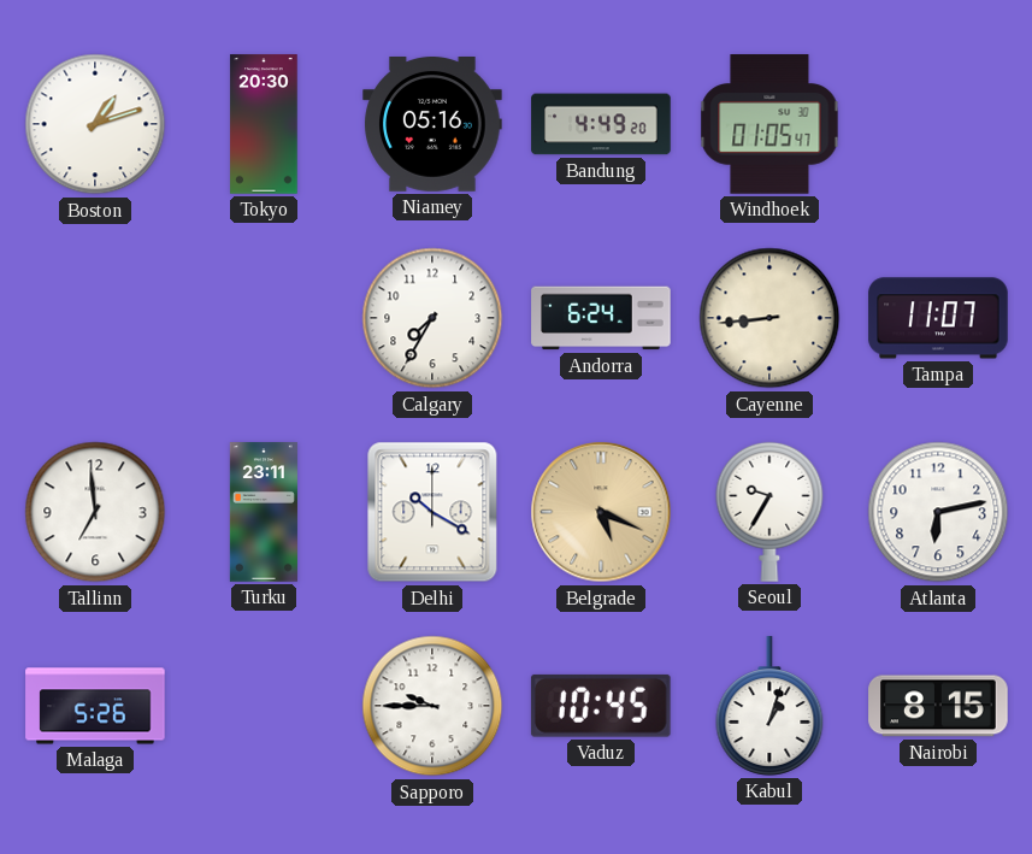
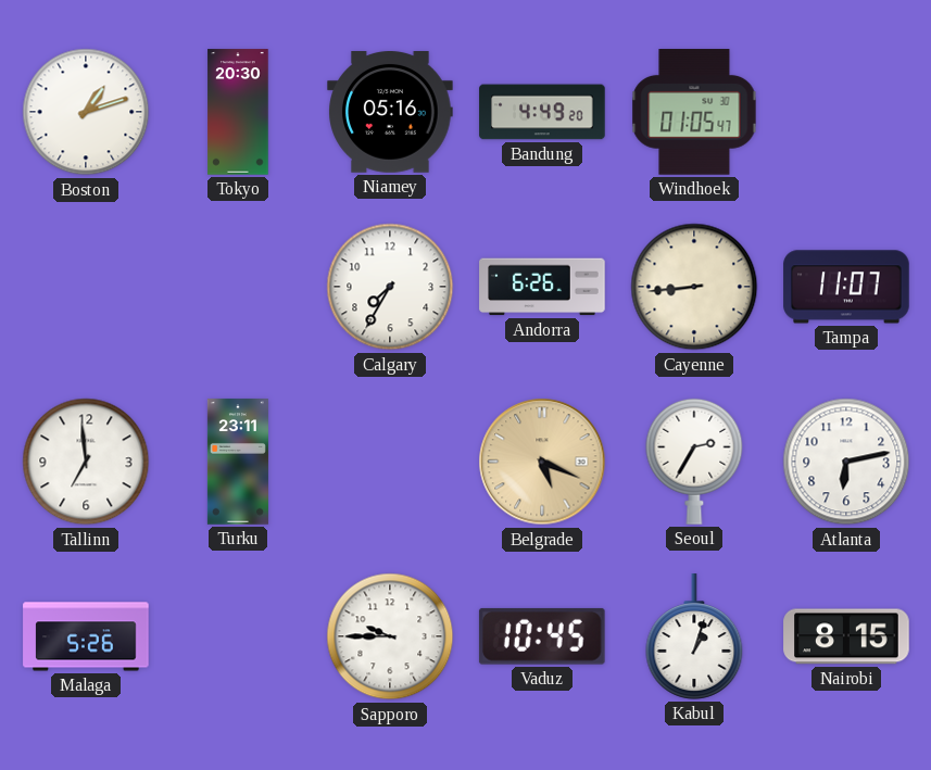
Andorra: 6:24 -> 6:26
Delhi: 10:20 -> none
Seoul: 9:35 -> 2:35
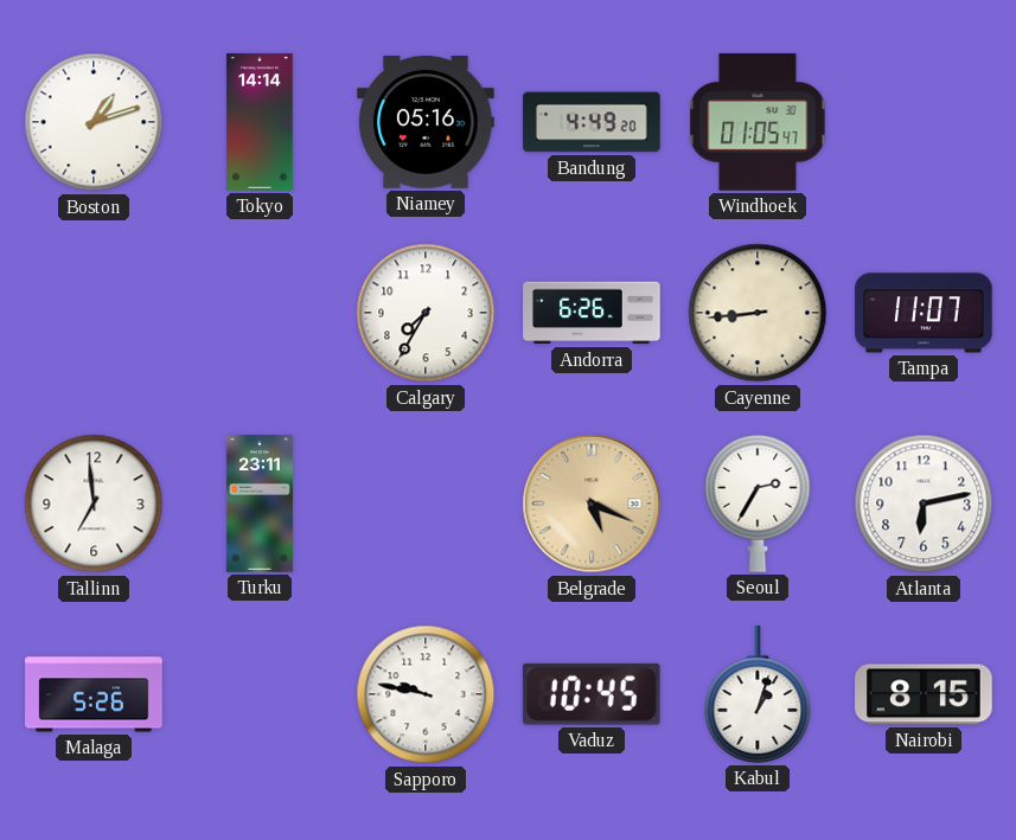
Tokyo: 20:30 -> 14:14
Sapporo: 9:45 -> 9:47
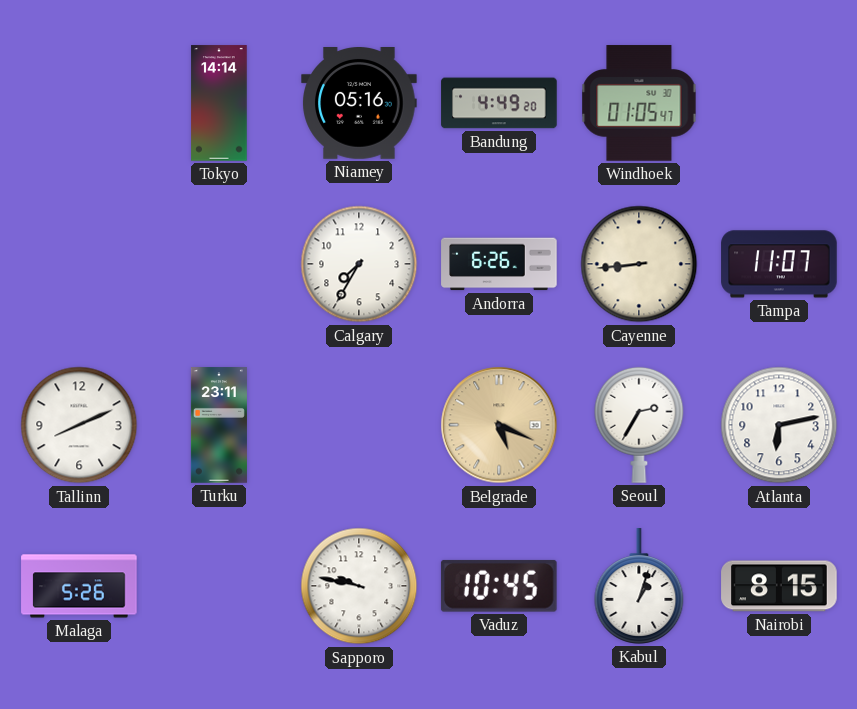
Boston: 1:12 -> none
Tallinn: 6:59 -> 8:11
